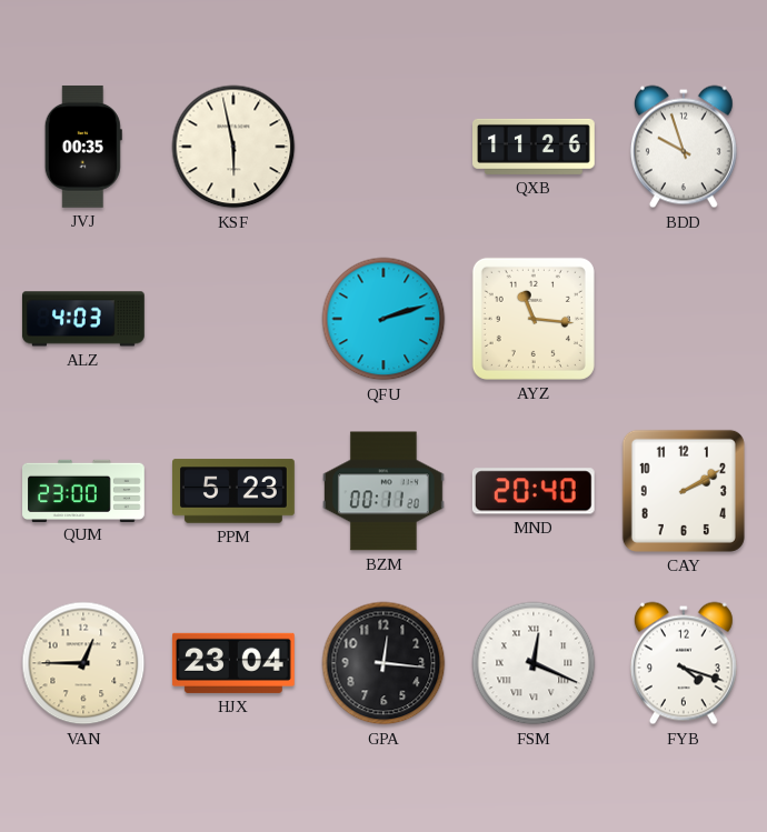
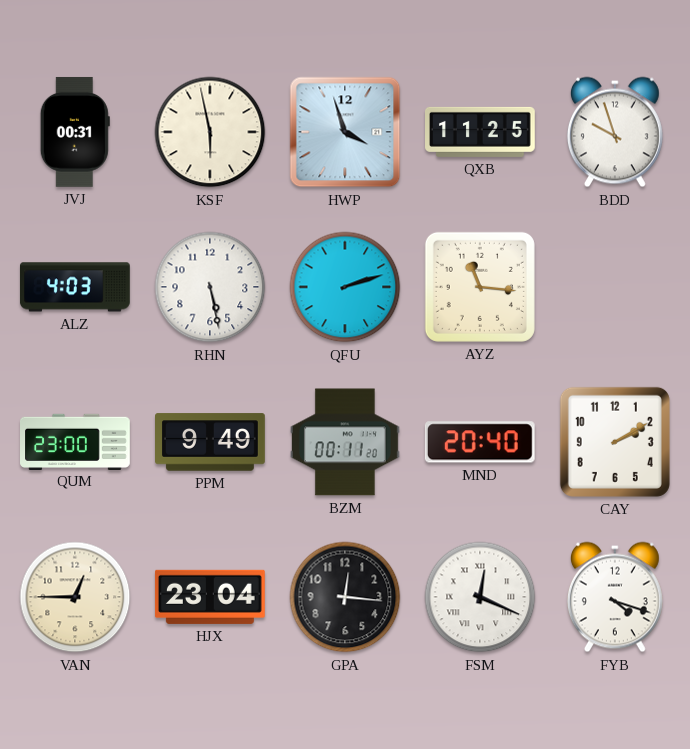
JVJ: 00:35 -> 00:31
HWP: none -> 3:57
QXB: 11:26 -> 11:25
RHN: none -> 5:28
PPM: 5:23 -> 9:49
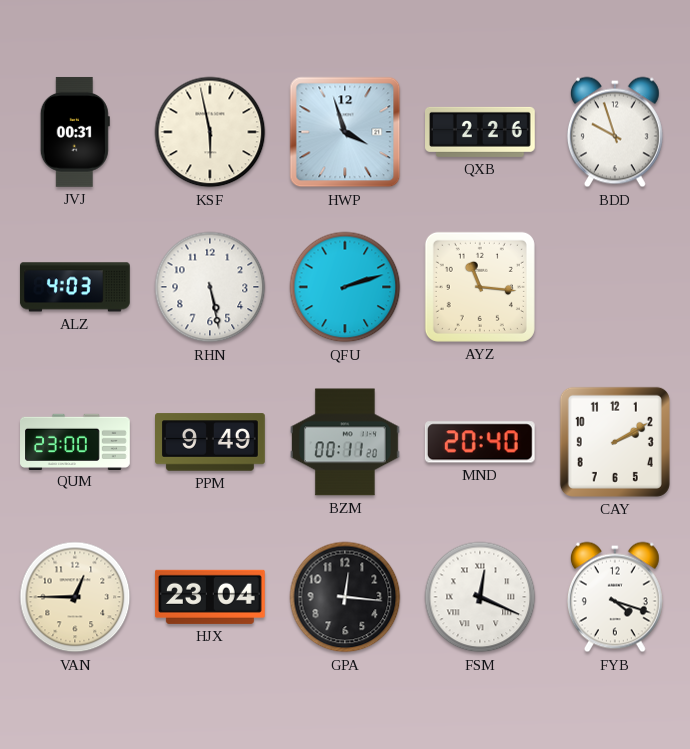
QXB: 11:25 -> 2:26
